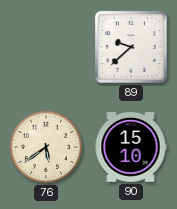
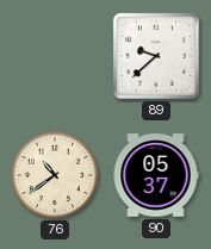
76: 5:39 -> 10:39
90: 15:10 -> 05:37
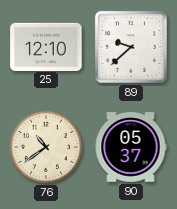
25: none -> 12:10
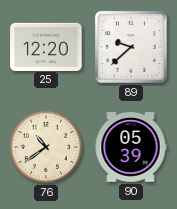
25: 12:10 -> 12:20
90: 05:37 -> 05:39
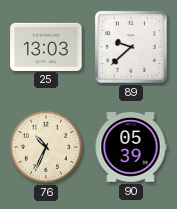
25: 12:20 -> 13:03
76: 10:39 -> 10:34
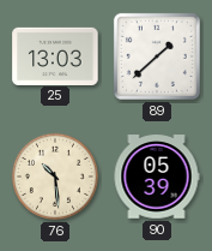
89: 9:38 -> 1:38
76: 10:34 -> 10:29
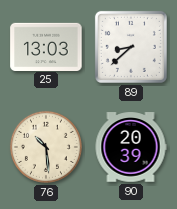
89: 1:38 -> 8:38
90: 05:39 -> 20:39
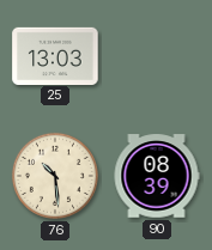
89: 8:38 -> none
90: 20:39 -> 08:39
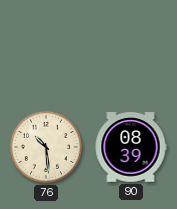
25: 13:03 -> none
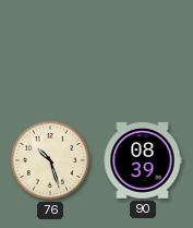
76: 10:29 -> 10:27
